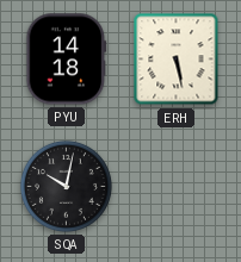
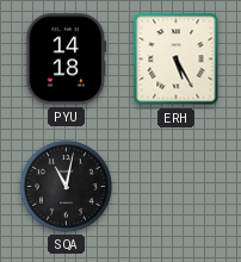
ERH: 5:28 -> 5:25
SQA: 10:02 -> 11:02
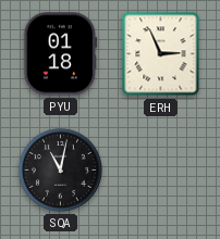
PYU: 14:18 -> 01:18
ERH: 5:25 -> 2:56
